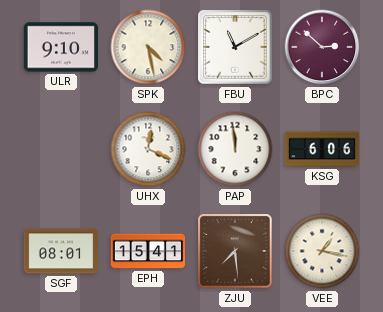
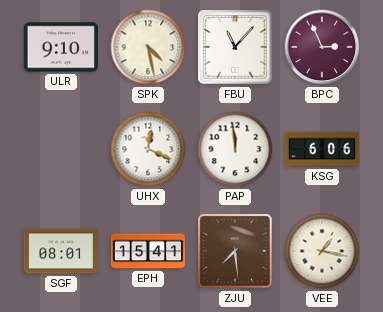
FBU: 11:10 -> 11:07
BPC: 2:52 -> 2:56
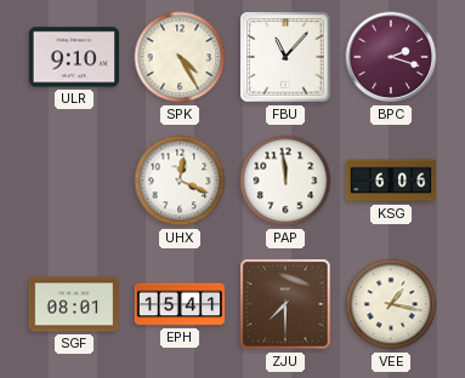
SPK: 4:28 -> 4:25
BPC: 2:56 -> 2:18
ZJU: 7:29 -> 7:30
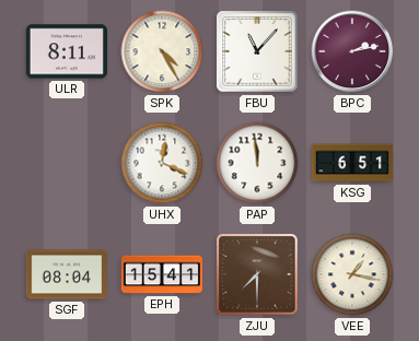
ULR: 9:10 -> 8:11
BPC: 2:18 -> 2:13
KSG: 6:06 -> 6:51
SGF: 08:01 -> 08:04
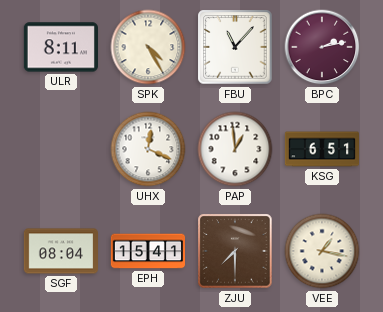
PAP: 11:59 -> 12:59
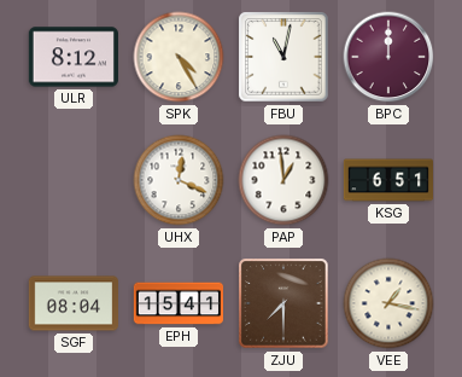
ULR: 8:11 -> 8:12
FBU: 11:07 -> 11:02
BPC: 2:13 -> 12:00
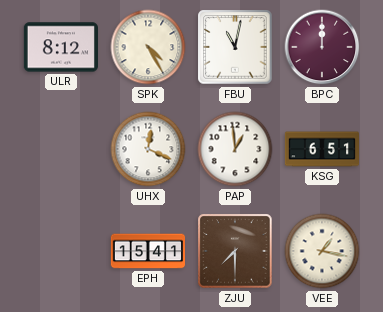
SGF: 08:04 -> none
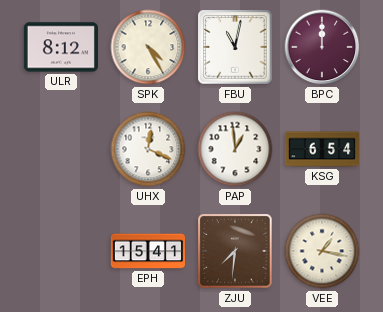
KSG: 6:51 -> 6:54
ZJU: 7:30 -> 7:31
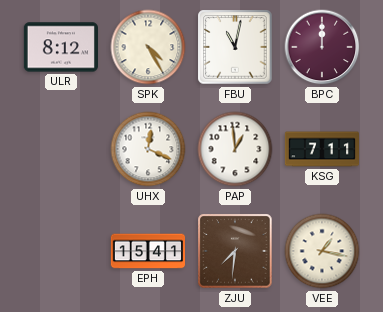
KSG: 6:54 -> 7:11
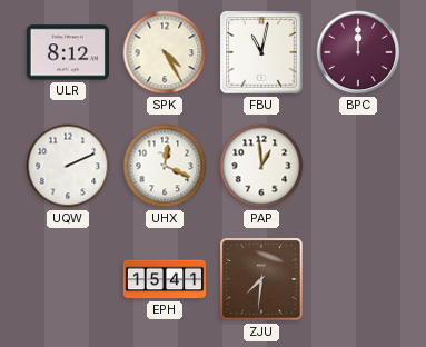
UQW: none -> 2:11
KSG: 7:11 -> none
VEE: 1:17 -> none
